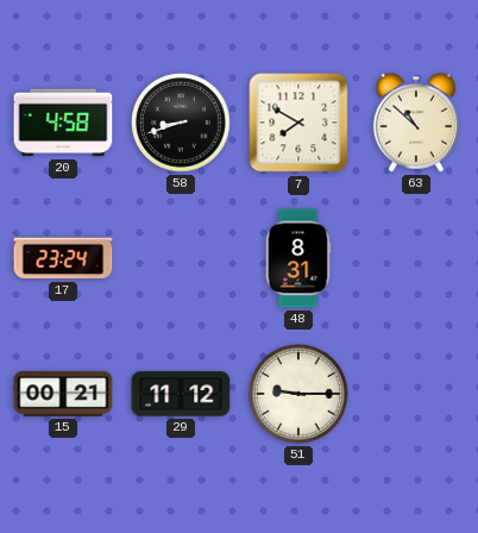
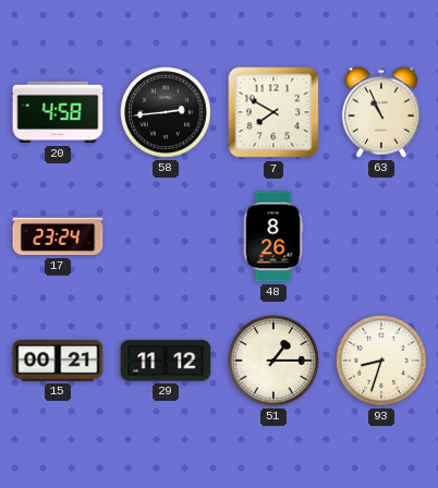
58: 8:42 -> 2:44
63: 10:52 -> 10:56
48: 8:31 -> 8:26
51: 9:15 -> 1:15
93: none -> 8:33
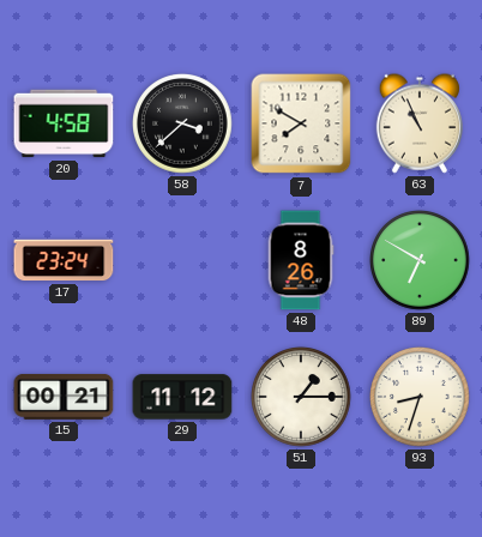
58: 2:44 -> 3:38
89: none -> 6:50
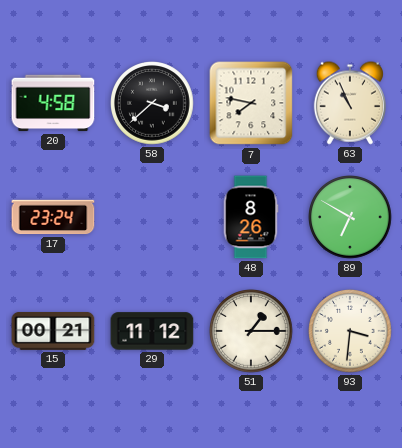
7: 7:50 -> 7:47
93: 8:33 -> 3:31
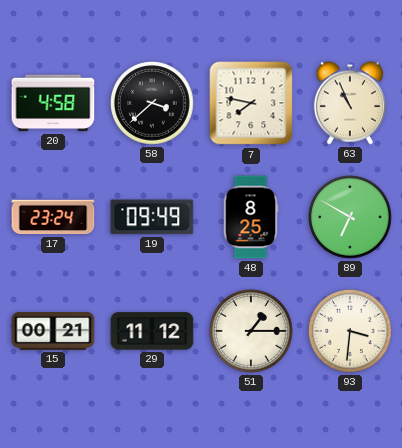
19: none -> 09:49
48: 8:26 -> 8:25
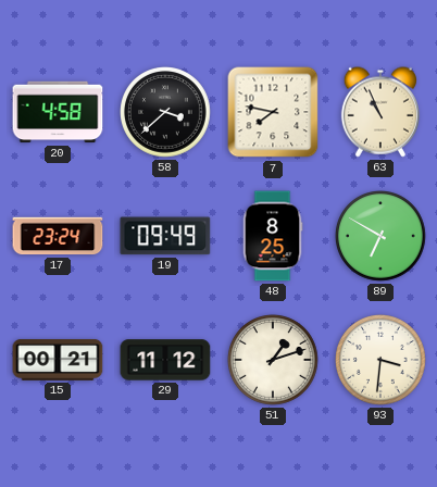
51: 1:15 -> 1:12
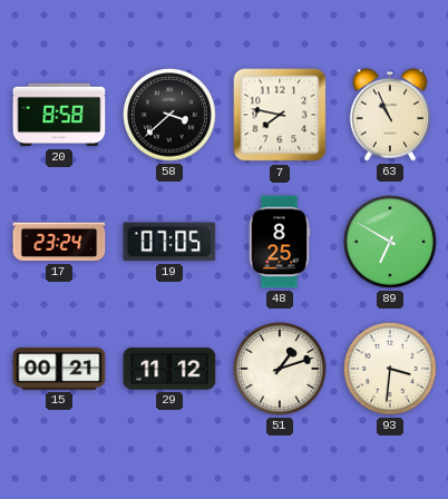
20: 4:58 -> 8:58
19: 09:49 -> 07:05
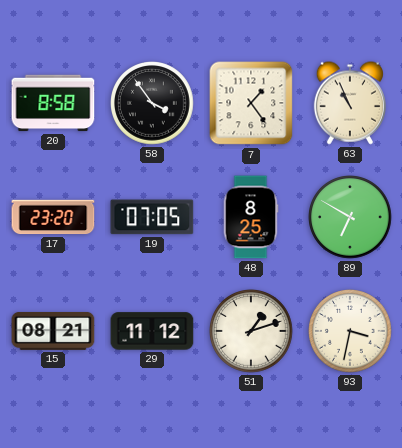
58: 3:38 -> 3:54
7: 7:47 -> 1:24
17: 23:24 -> 23:20
15: 00:21 -> 08:21
93: 3:31 -> 3:32
